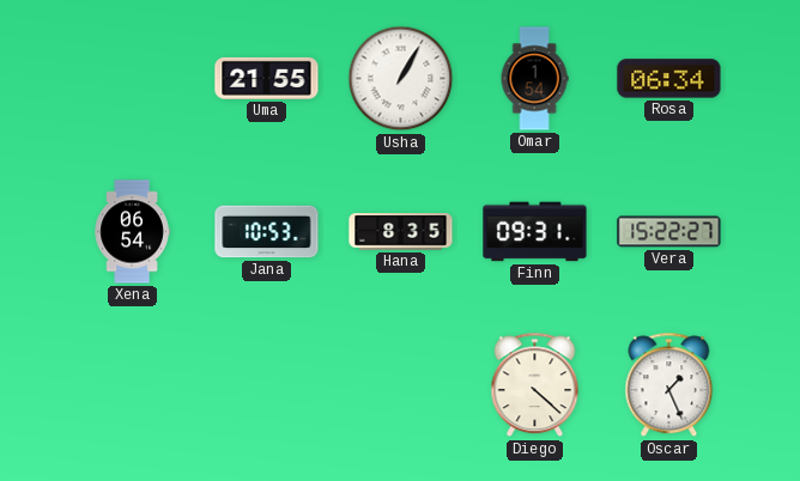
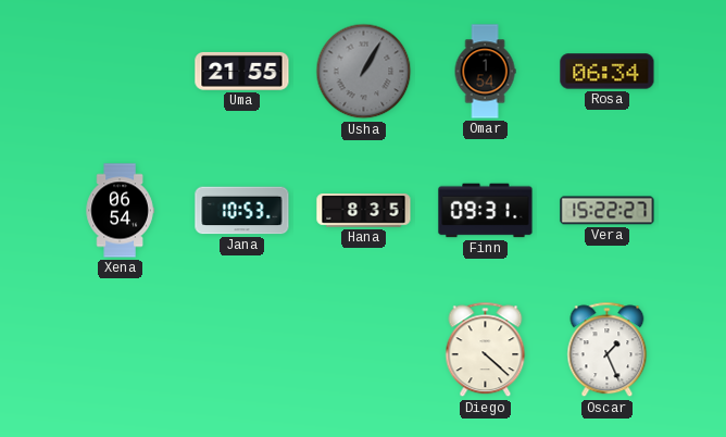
Usha dial: white -> grey
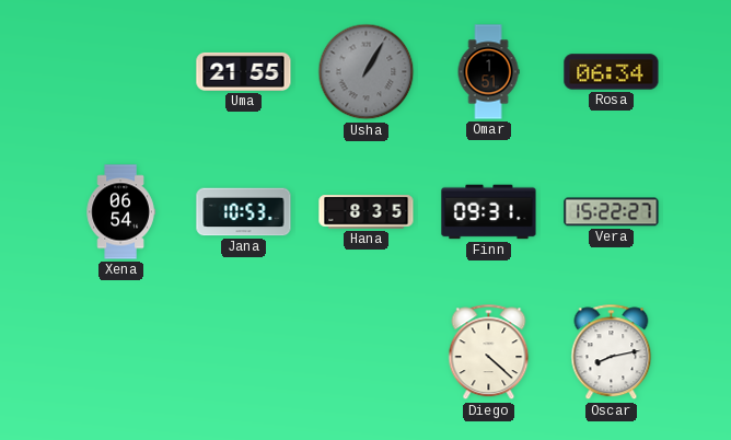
Omar: 1:54 -> 1:51
Oscar: 1:26 -> 8:13
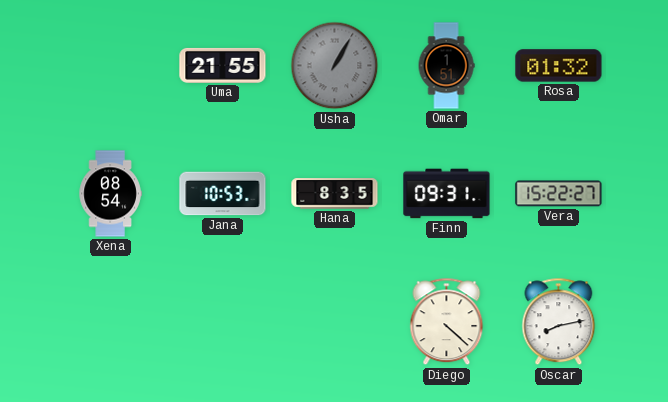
Rosa: 06:34 -> 01:32
Xena: 06:54 -> 08:54
